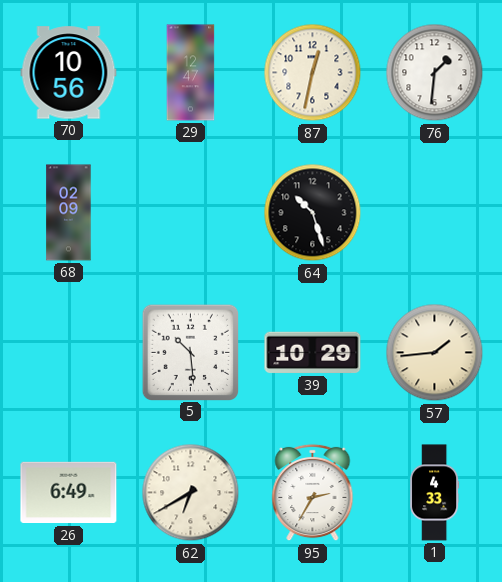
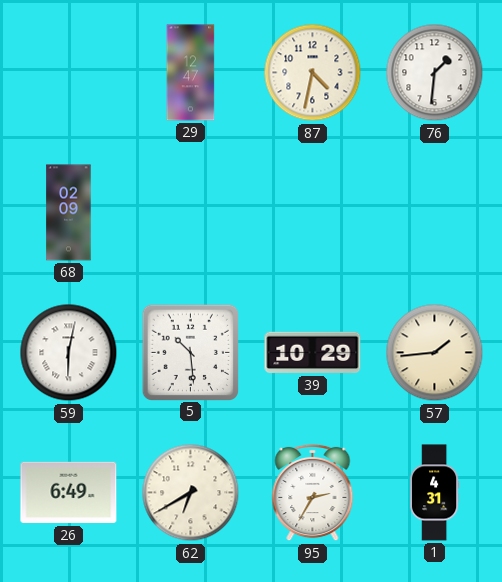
70: 10:56 -> none
87: 12:32 -> 4:32
64: 10:27 -> none
59: none -> 6:02
1: 4:33 -> 4:31
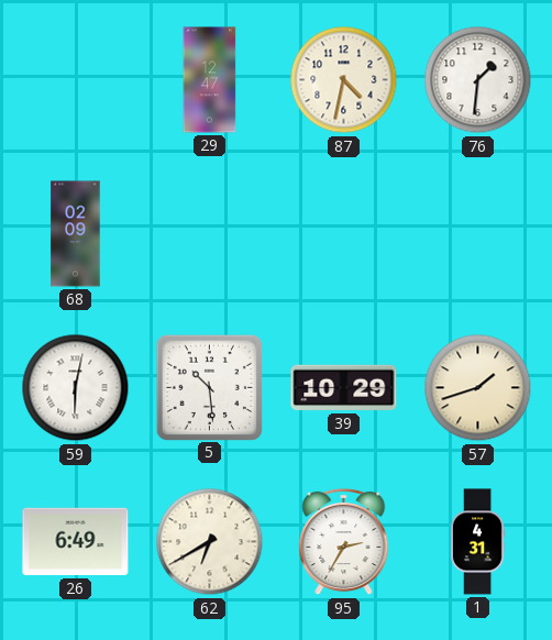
57: 1:44 -> 1:42
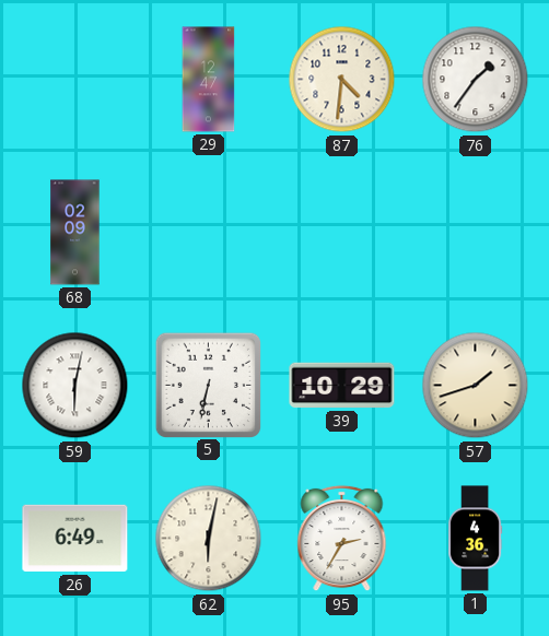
87: 4:32 -> 4:31
76: 1:31 -> 1:36
5: 10:29 -> 6:32
62: 6:40 -> 6:02
1: 4:31 -> 4:36
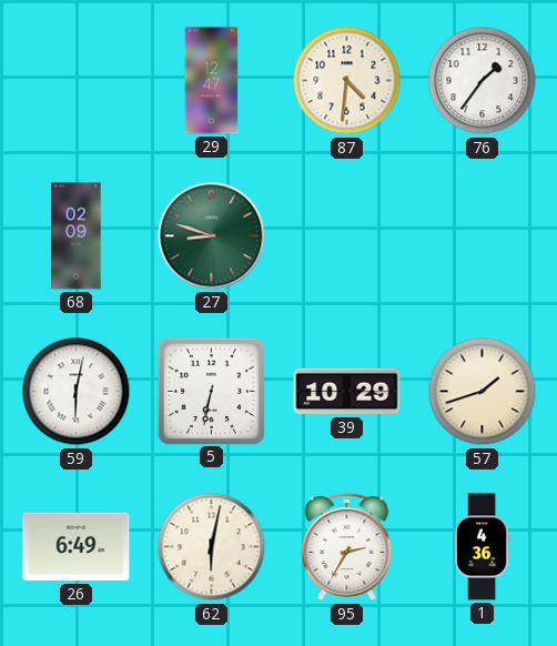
27: none -> 8:48
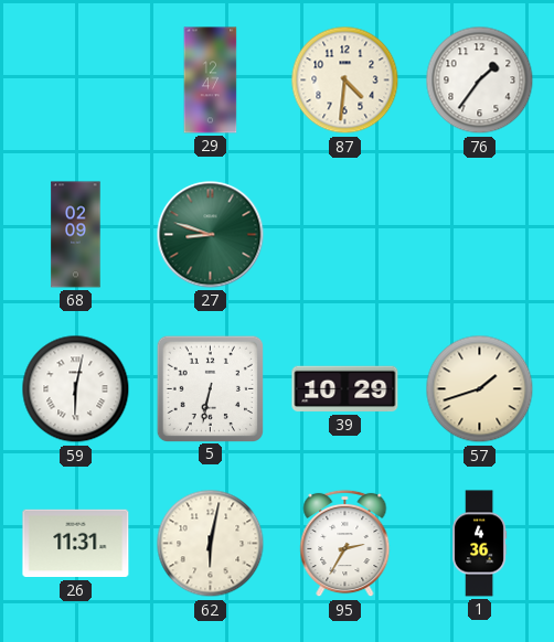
26: 6:49 -> 11:31
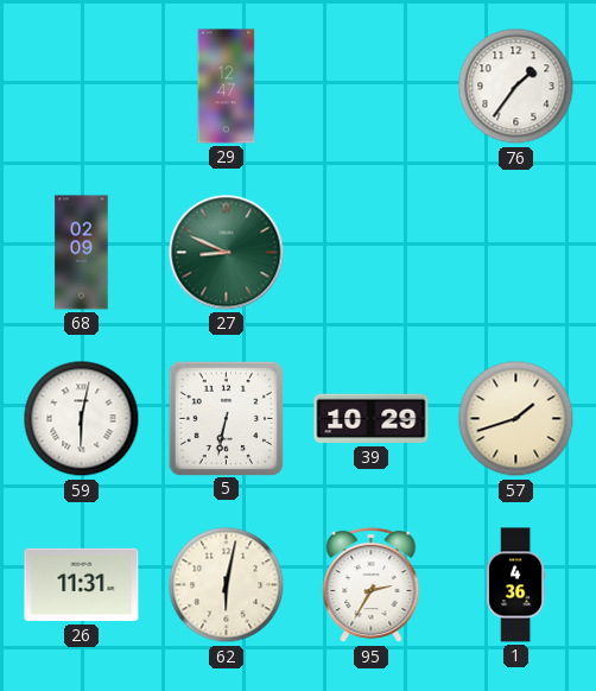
87: 4:31 -> none
27: 8:48 -> 8:49
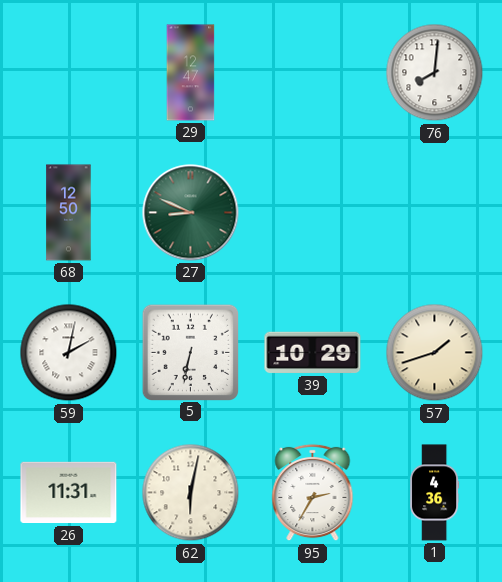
76: 1:36 -> 8:01
68: 02:09 -> 12:50
59: 6:02 -> 2:02
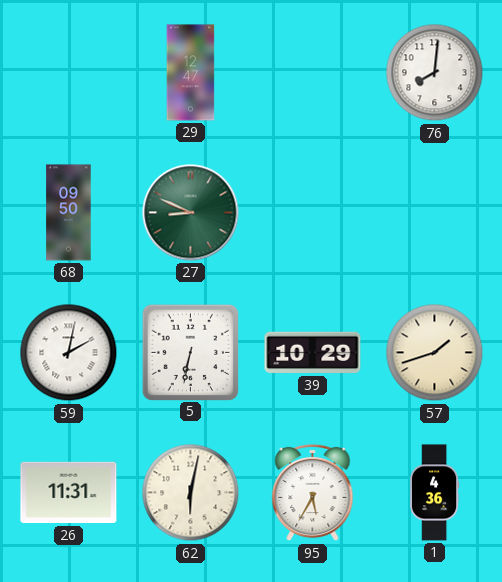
68: 12:50 -> 09:50
95: 2:35 -> 5:35
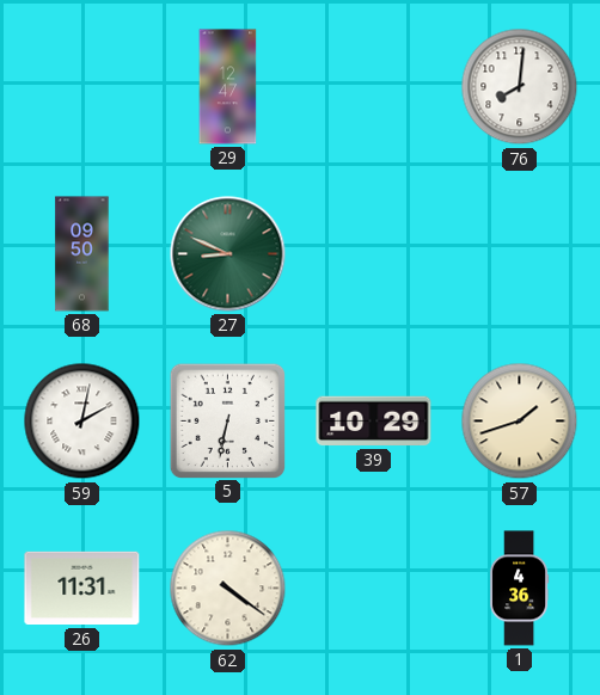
62: 6:02 -> 4:21
95: 5:35 -> none
